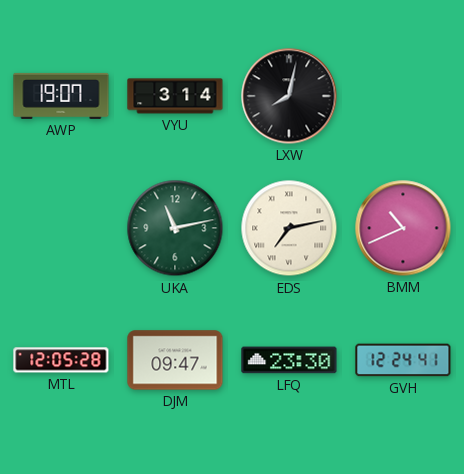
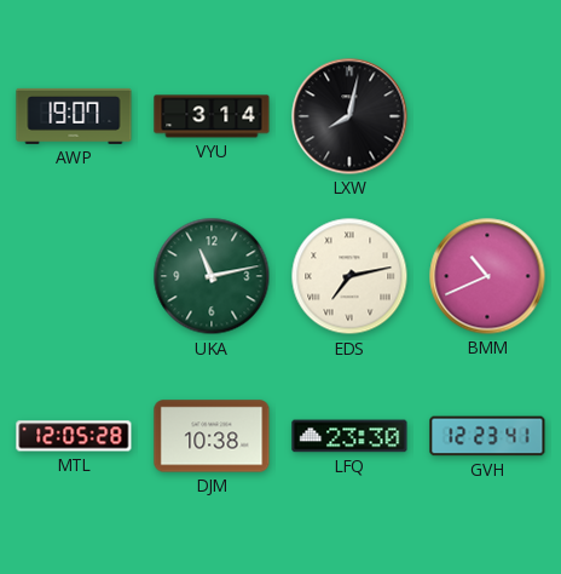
DJM: 09:47 -> 10:38
GVH: 12:24 -> 12:23
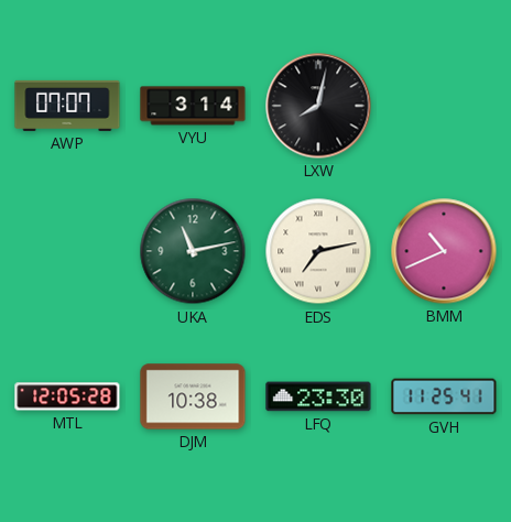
AWP: 19:07 -> 07:07
GVH: 12:23 -> 11:25
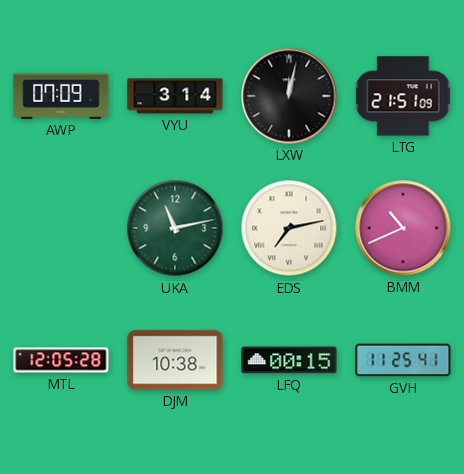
AWP: 07:07 -> 07:09
LXW: 8:02 -> 12:02
LTG: none -> 21:51
LFQ: 23:30 -> 00:15
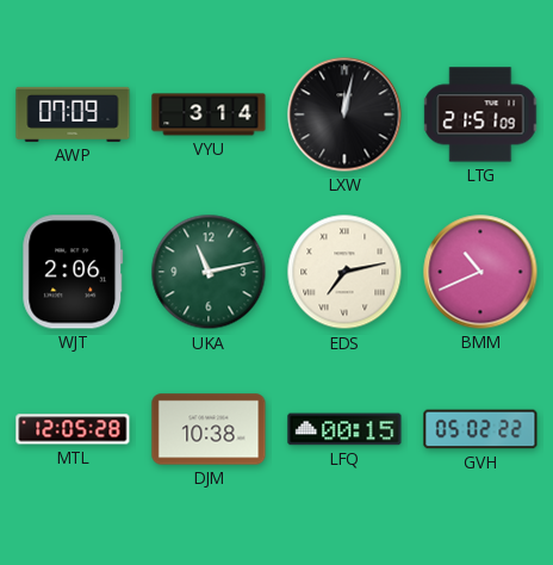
WJT: none -> 2:06
GVH: 11:25 -> 05:02
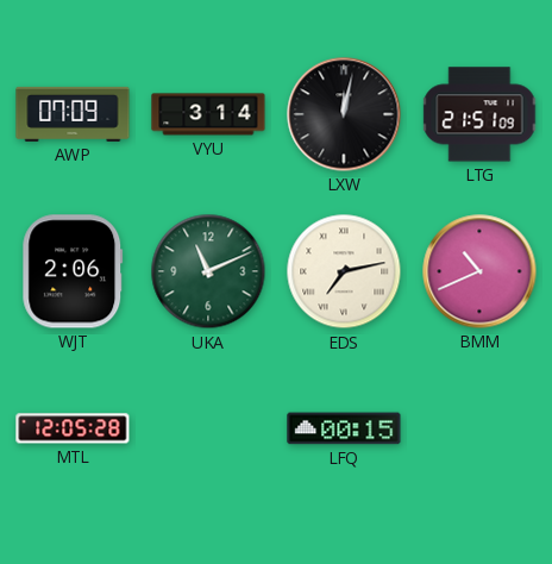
UKA: 11:13 -> 11:11
DJM: 10:38 -> none
GVH: 05:02 -> none
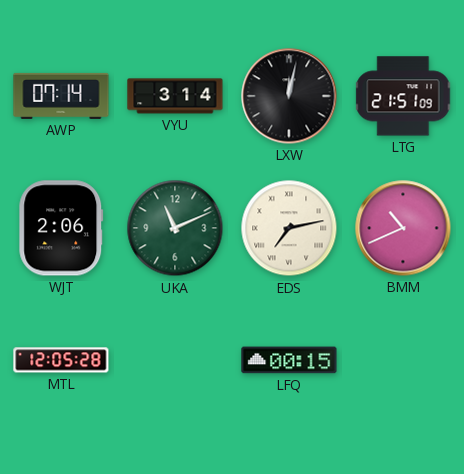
AWP: 07:09 -> 07:14
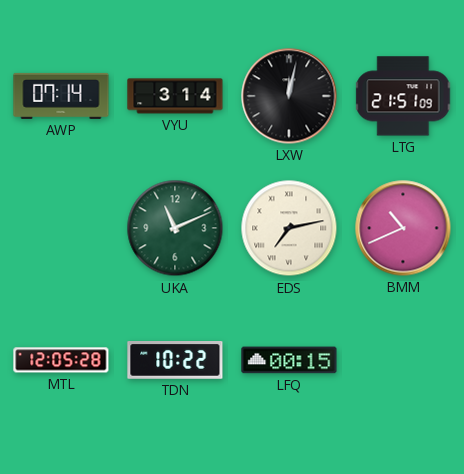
WJT: 2:06 -> none
TDN: none -> 10:22
